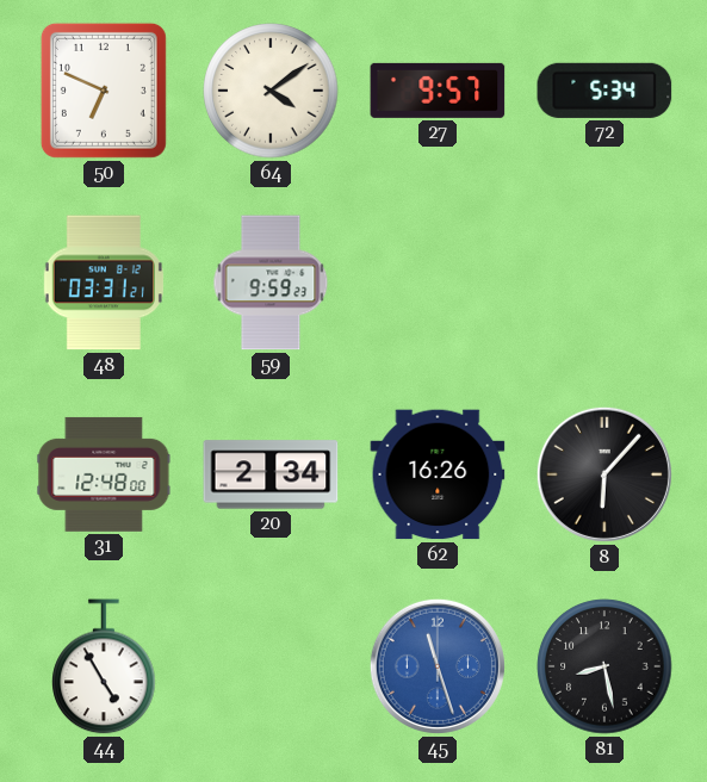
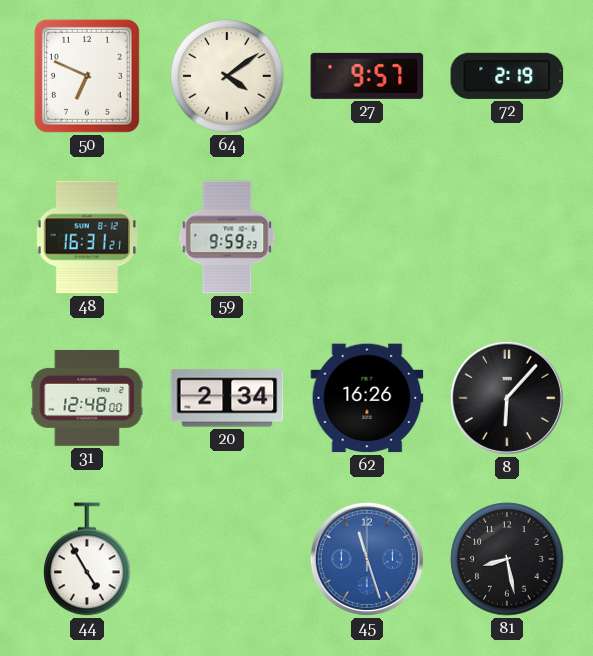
72: 5:34 -> 2:19
48: 03:31 -> 16:31
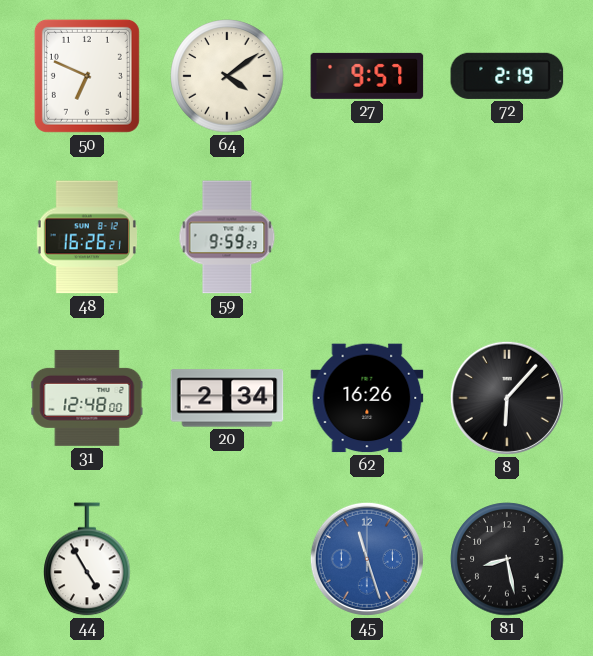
48: 16:31 -> 16:26
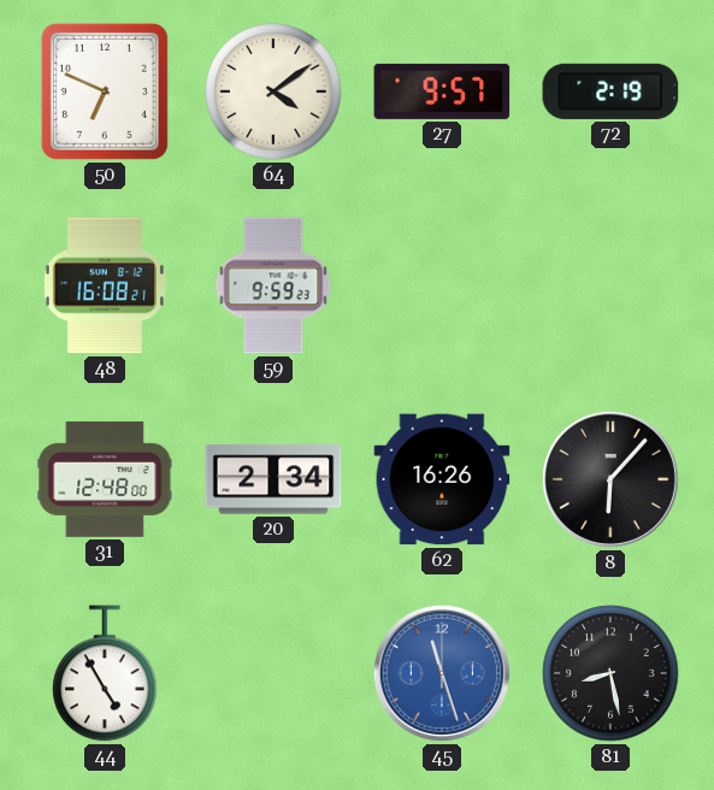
48: 16:26 -> 16:08
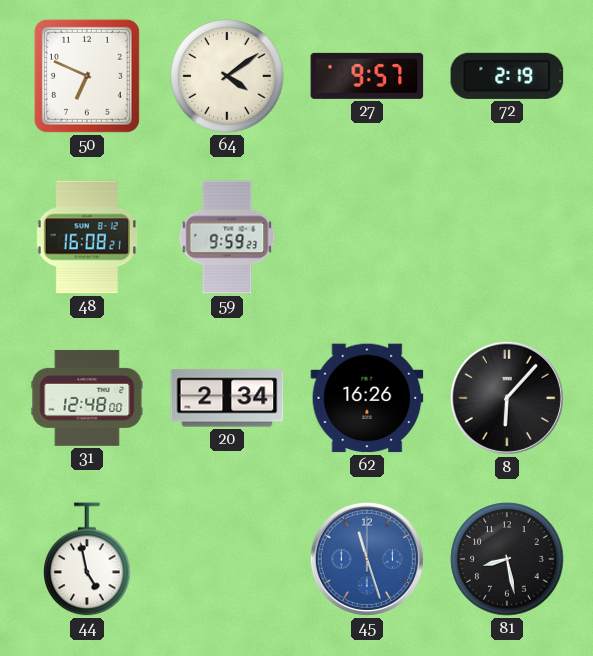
44: 4:55 -> 4:58
